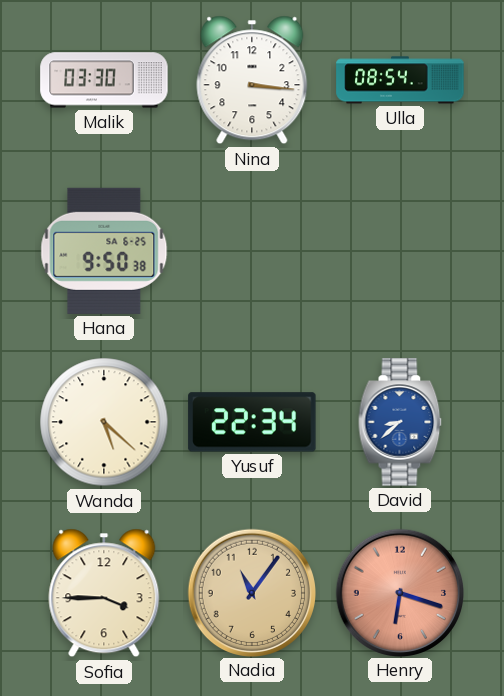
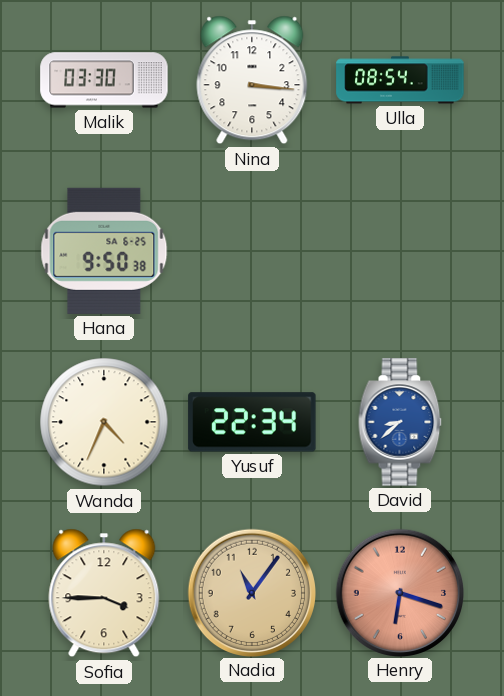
Wanda: 5:22 -> 4:34
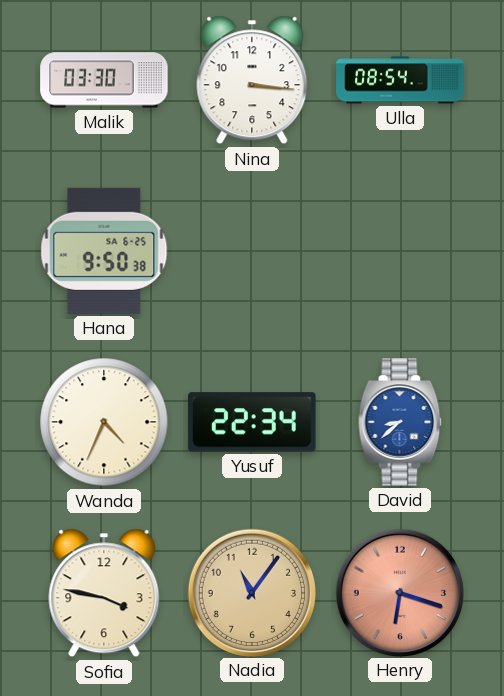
Sofia: 3:45 -> 3:47
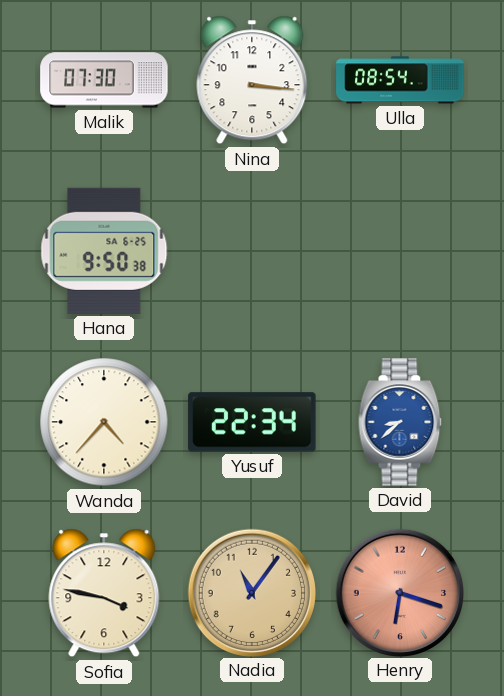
Malik: 03:30 -> 07:30
Wanda: 4:34 -> 4:37
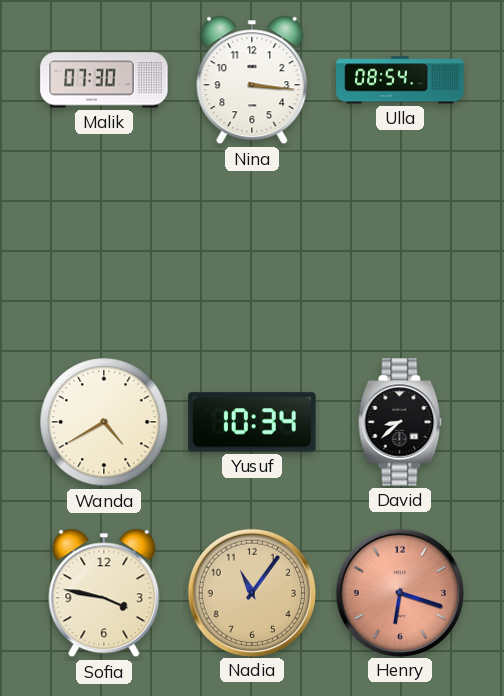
Hana: 9:50 -> none
Wanda: 4:37 -> 4:40
Yusuf: 22:34 -> 10:34
David dial: blue -> black
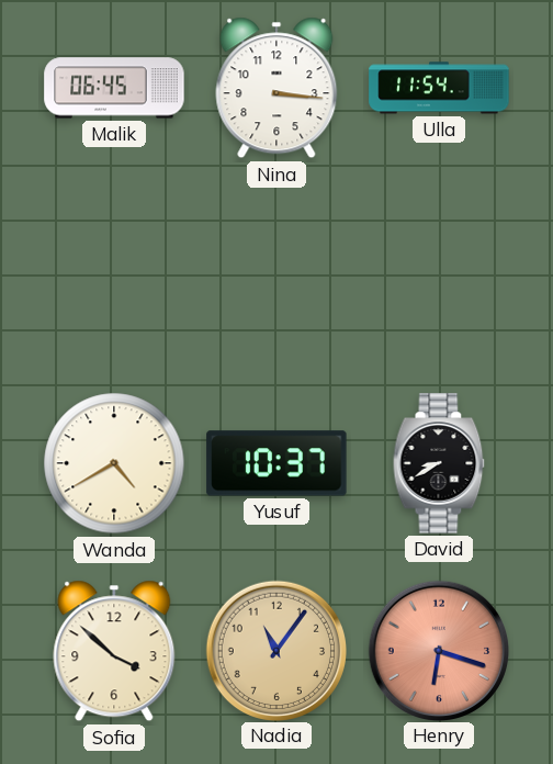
Malik: 07:30 -> 06:45
Ulla: 08:54 -> 11:54
Yusuf: 10:34 -> 10:37
David: 8:38 -> 8:40
Sofia: 3:47 -> 3:52
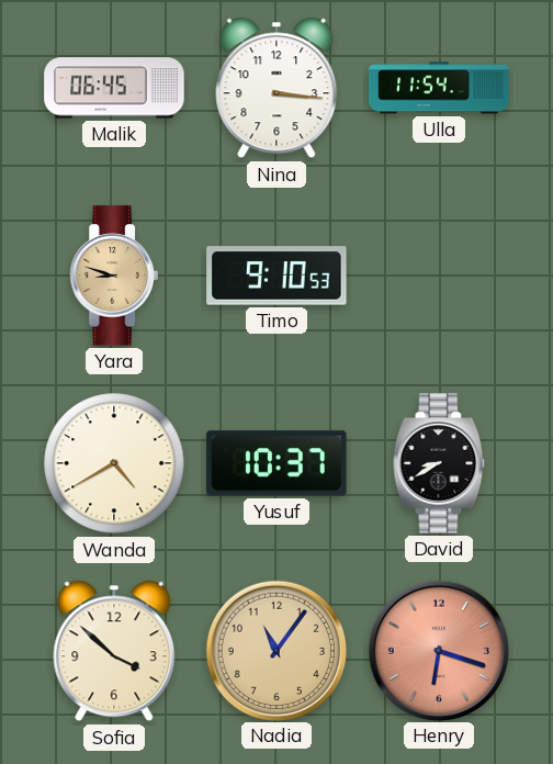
Yara: none -> 8:48
Timo: none -> 9:10
